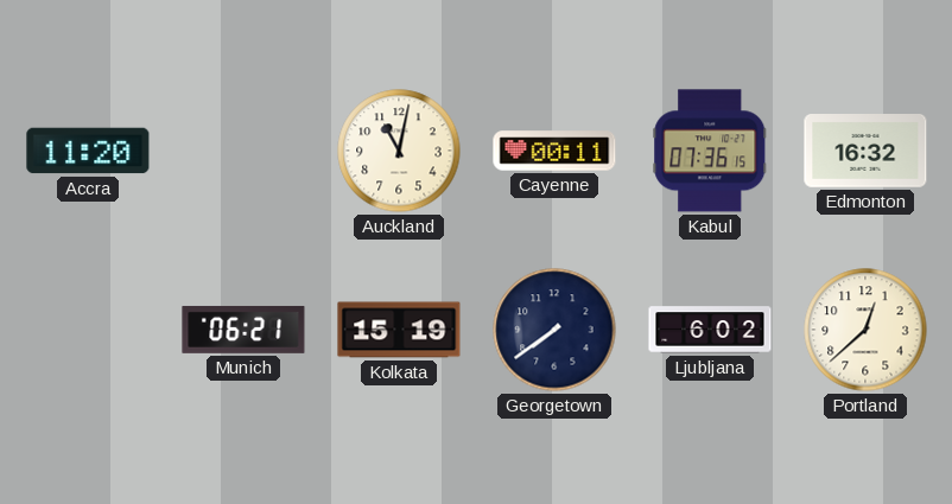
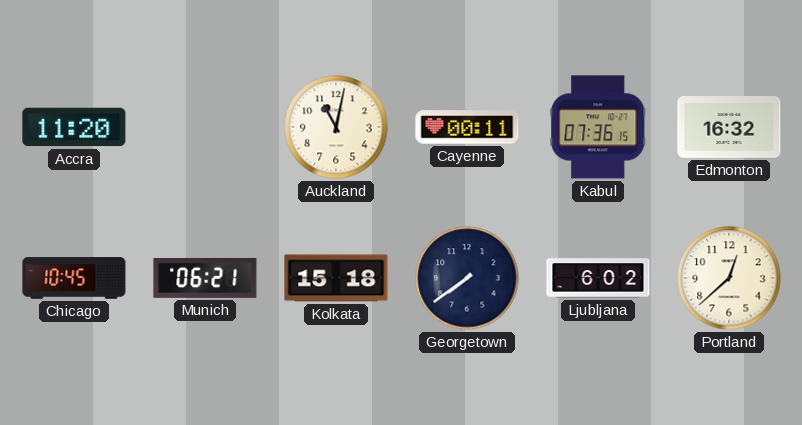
Chicago: none -> 10:45
Kolkata: 15:19 -> 15:18
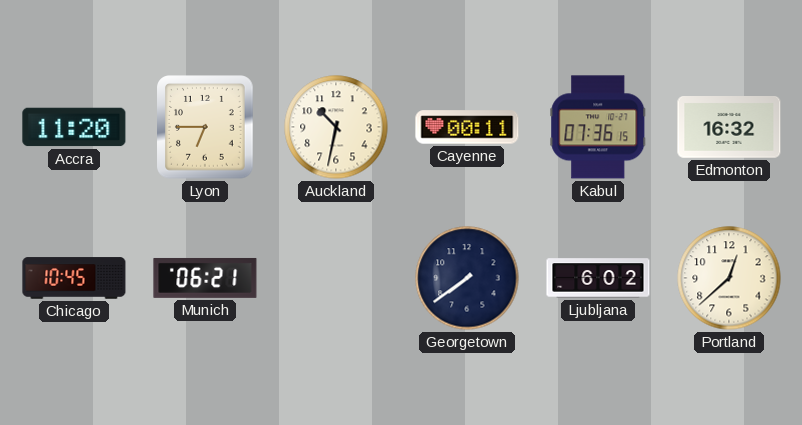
Lyon: none -> 6:45
Auckland: 11:02 -> 10:32
Kolkata: 15:18 -> none
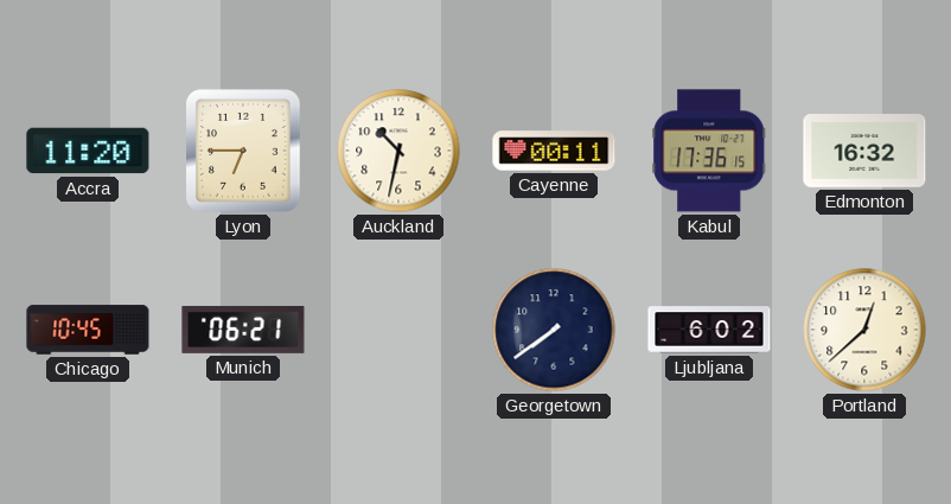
Kabul: 07:36 -> 17:36
